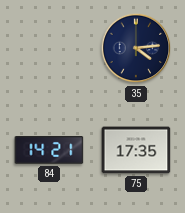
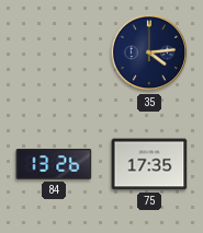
84: 14:21 -> 13:26
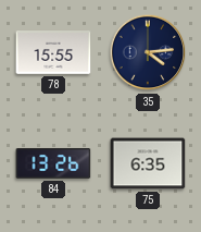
78: none -> 15:55
75: 17:35 -> 6:35
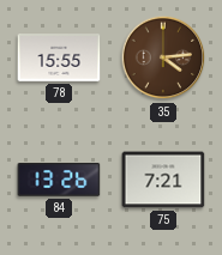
35 dial: navy -> brown
75: 6:35 -> 7:21
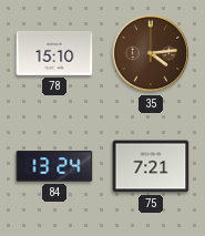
78: 15:55 -> 15:10
84: 13:26 -> 13:24
